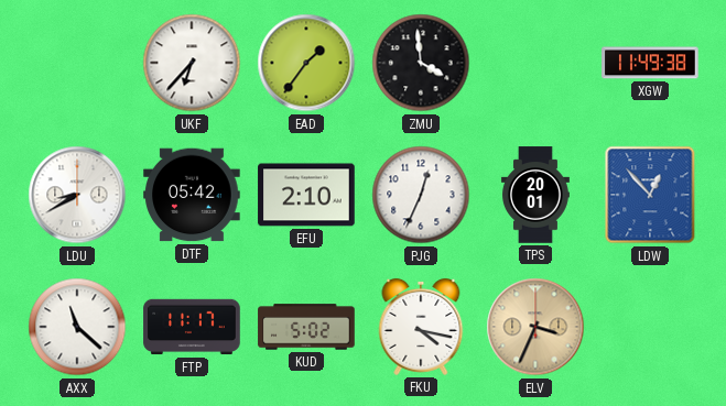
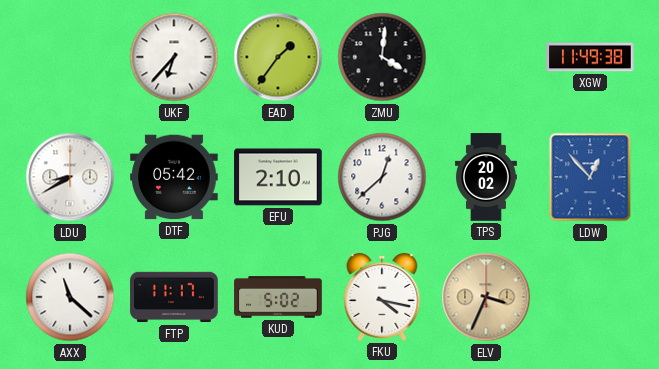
ZMU: 3:59 -> 4:01
PJG: 12:34 -> 12:38
TPS: 20:01 -> 20:02
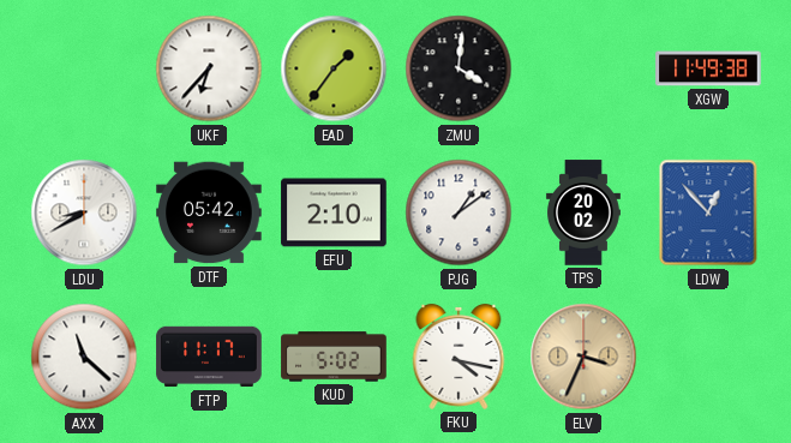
PJG: 12:38 -> 1:09
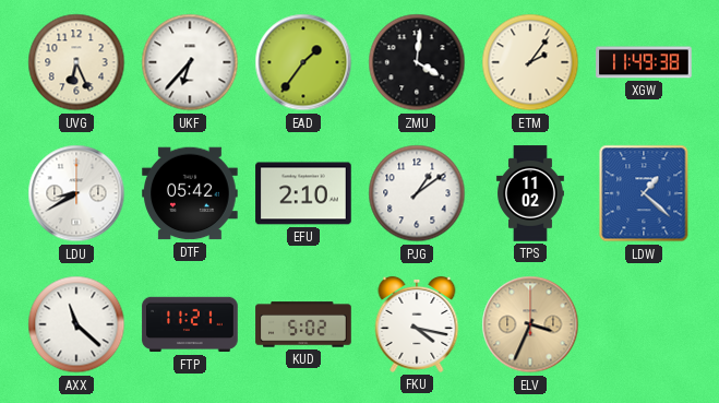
UVG: none -> 6:26
ETM: none -> 2:06
TPS: 20:02 -> 11:02
LDW: 12:53 -> 1:22
FTP: 11:17 -> 11:21
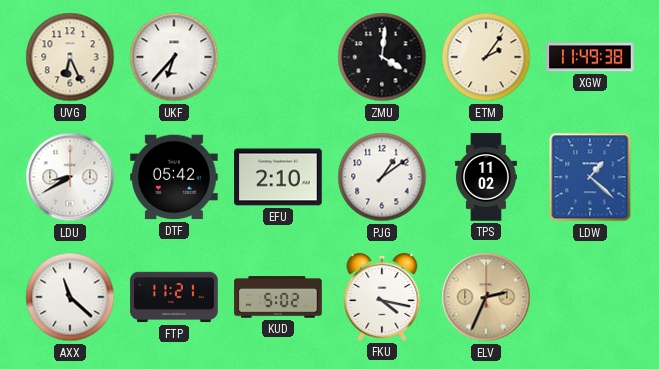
EAD: 1:36 -> none
ELV: 3:34 -> 2:34
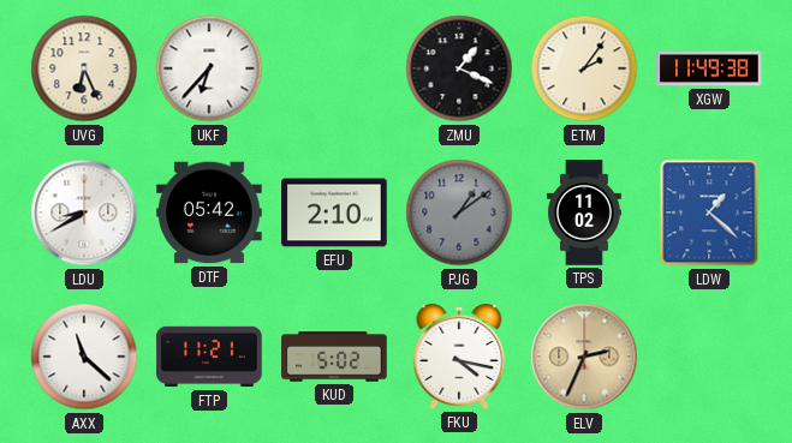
ZMU: 4:01 -> 1:19
PJG dial: white -> grey
